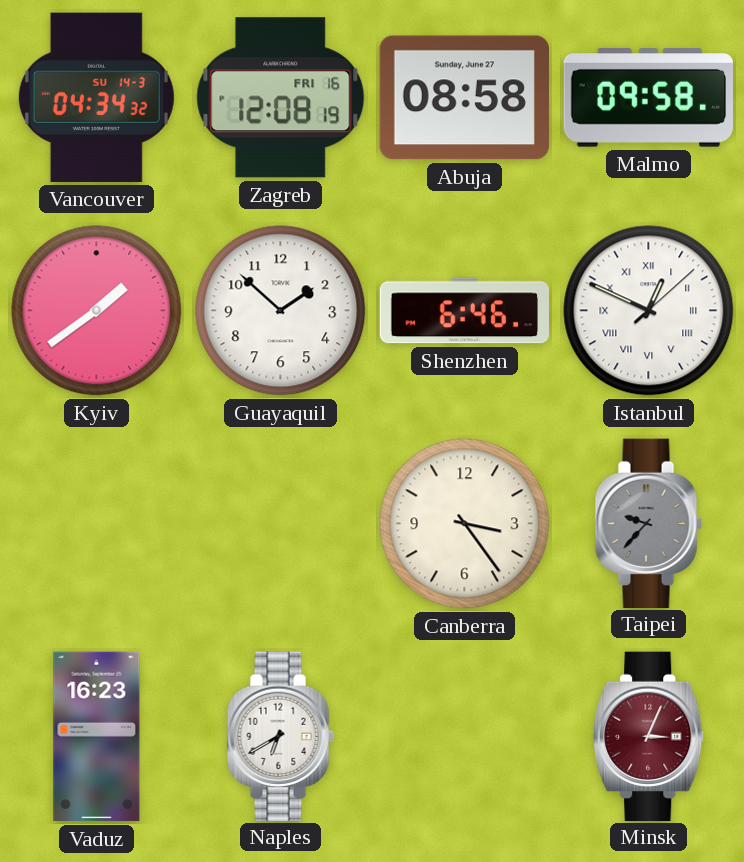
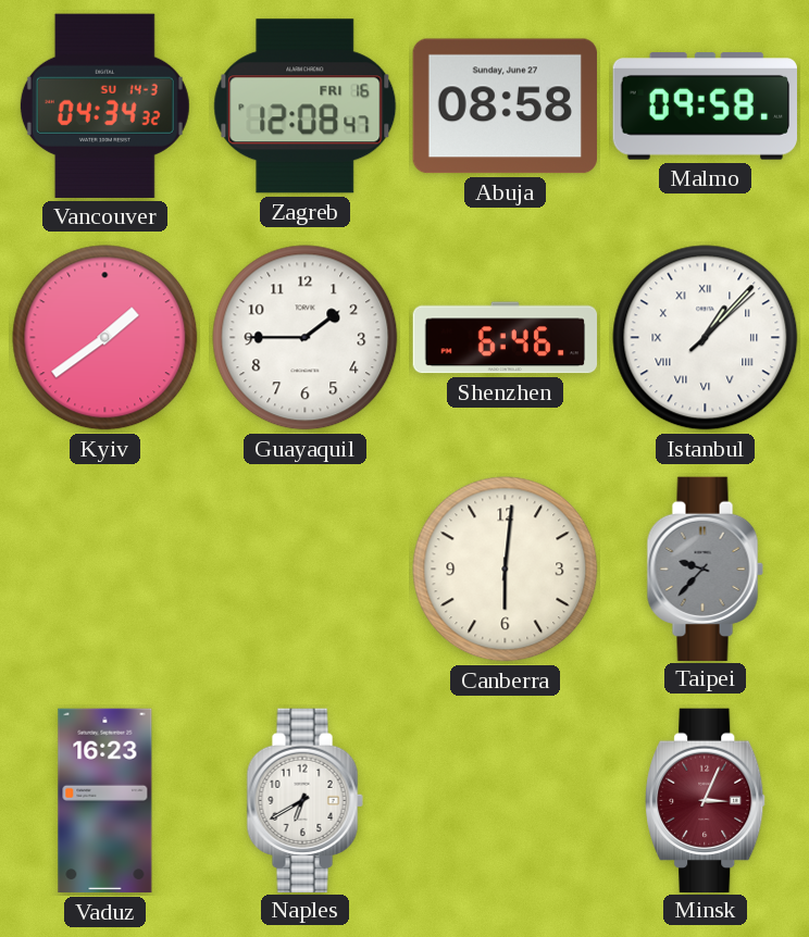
Zagreb: 12:08:19 -> 12:08:47
Guayaquil: 1:52 -> 1:45
Istanbul: 12:49 -> 1:07
Canberra: 3:24 -> 6:01
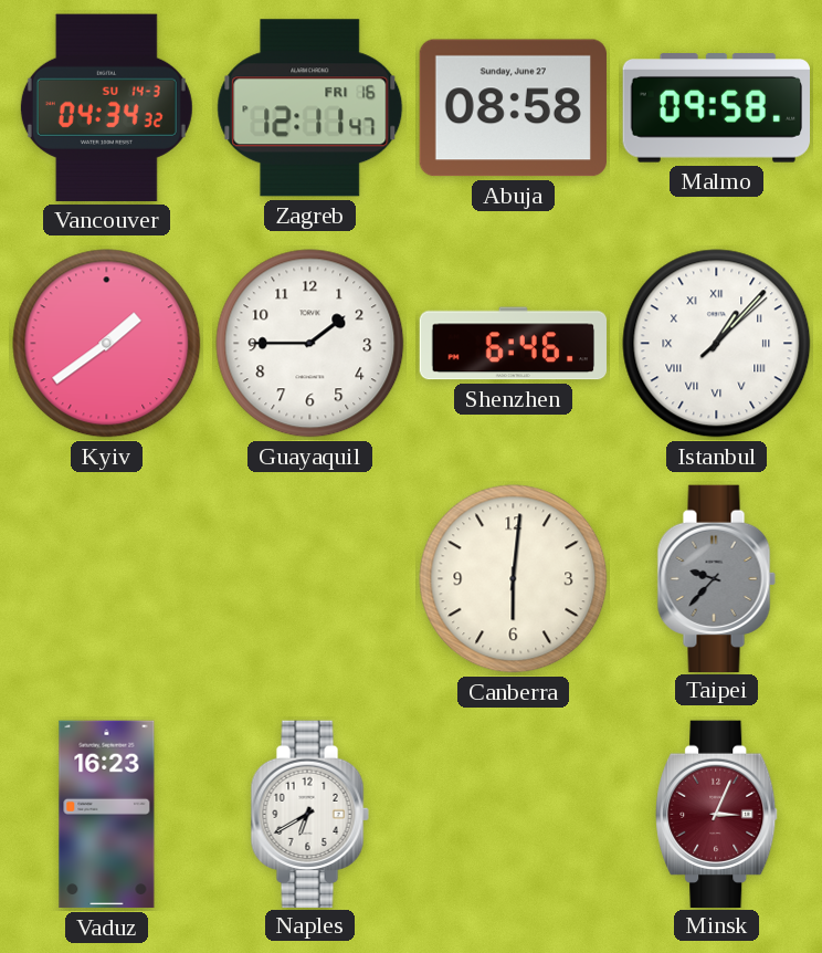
Zagreb: 12:08 -> 12:11
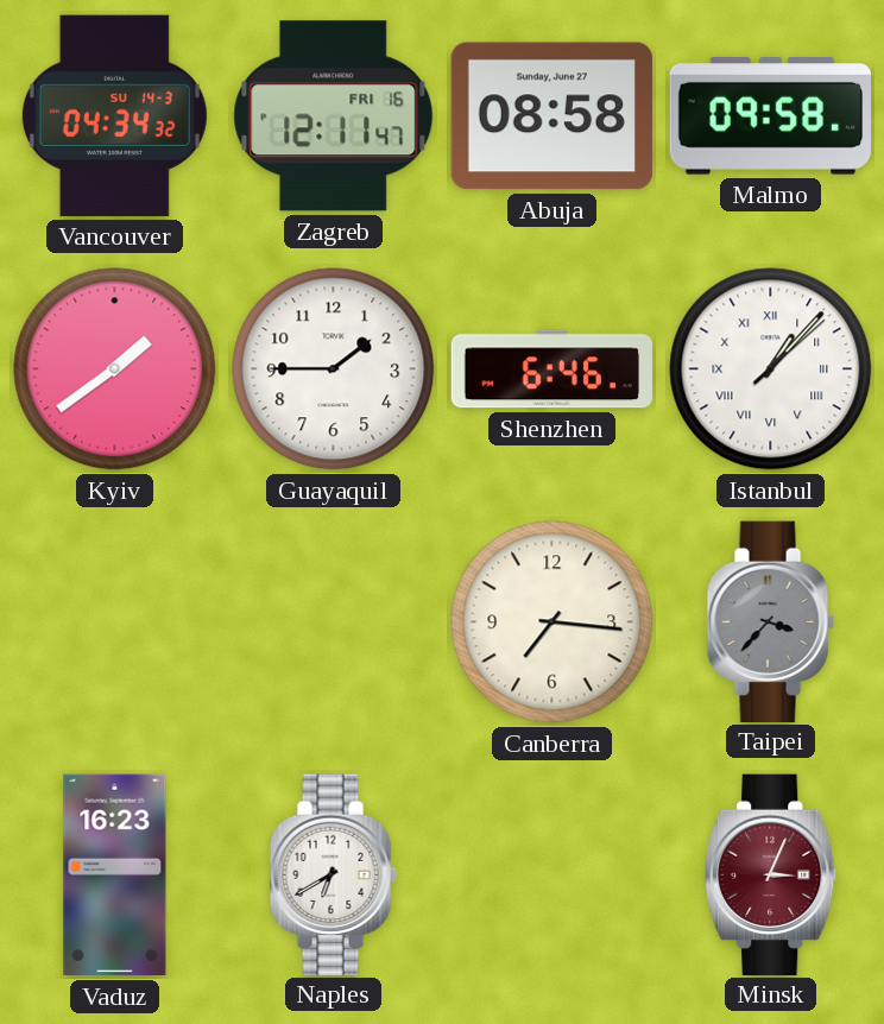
Canberra: 6:01 -> 7:16
Taipei: 9:37 -> 3:37
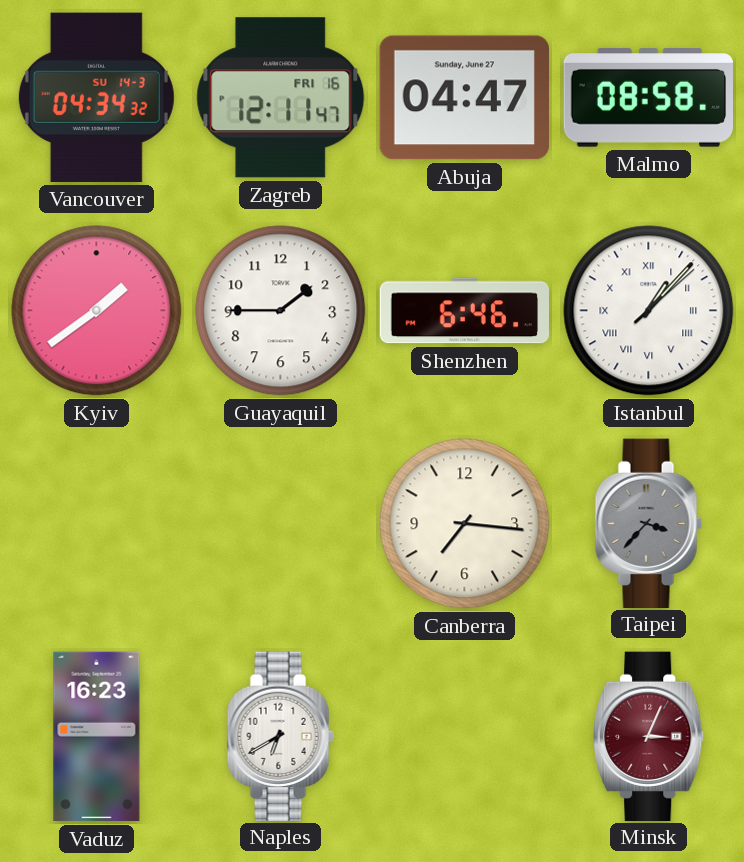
Abuja: 08:58 -> 04:47
Malmo: 09:58 -> 08:58
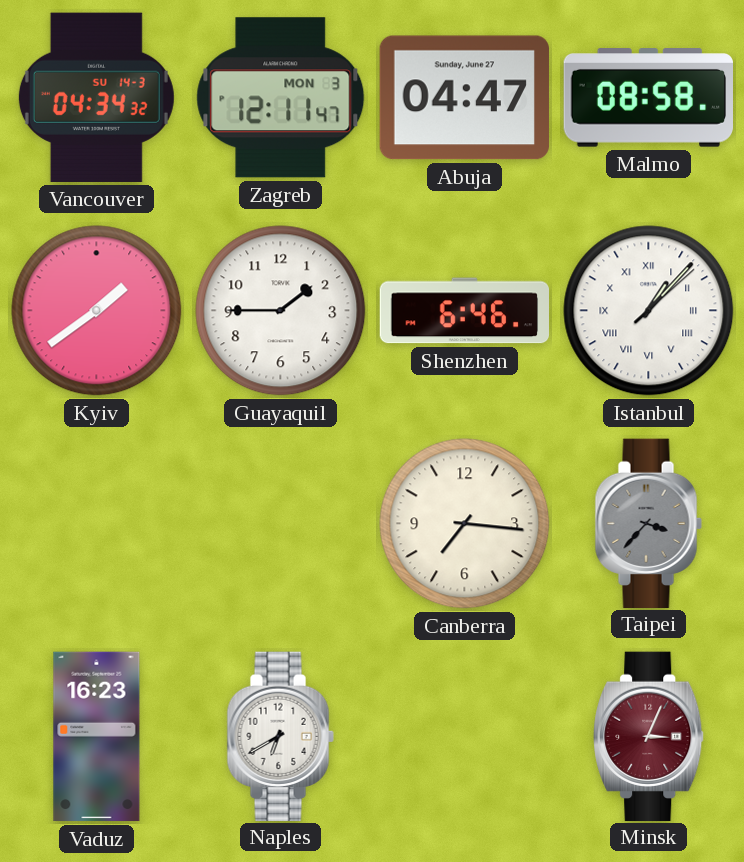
Zagreb date: FRI 16 -> MON 3
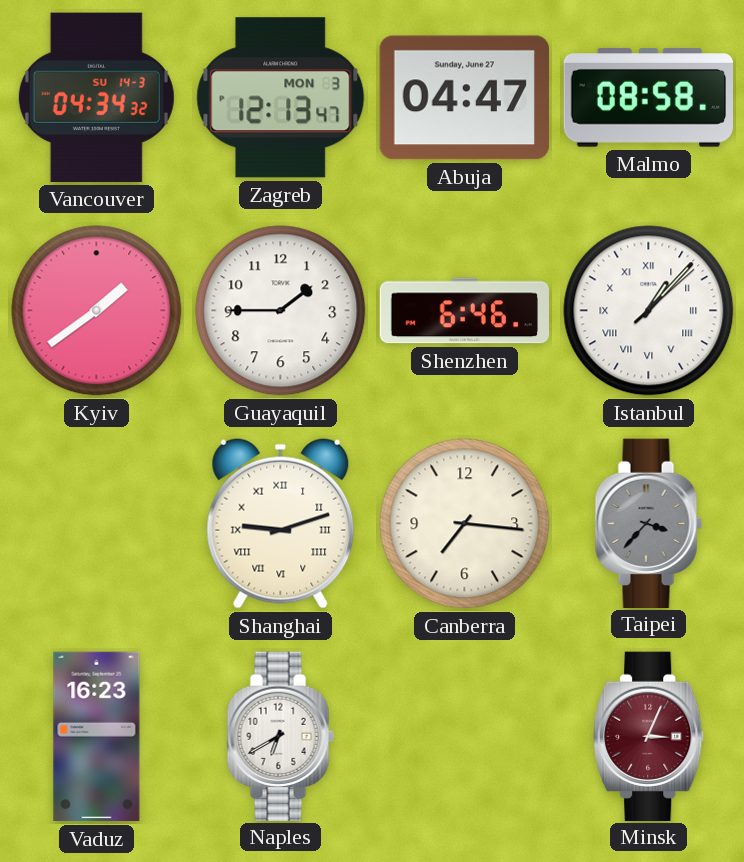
Zagreb: 12:11 -> 12:13
Shanghai: none -> 9:12
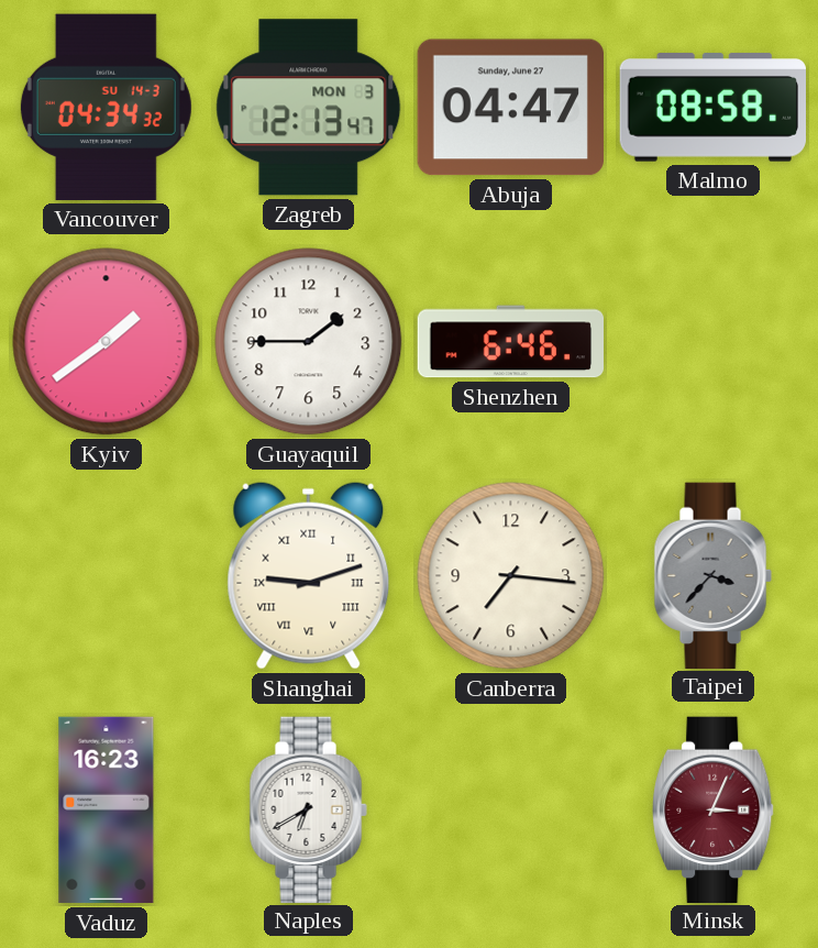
Istanbul: 1:07 -> none
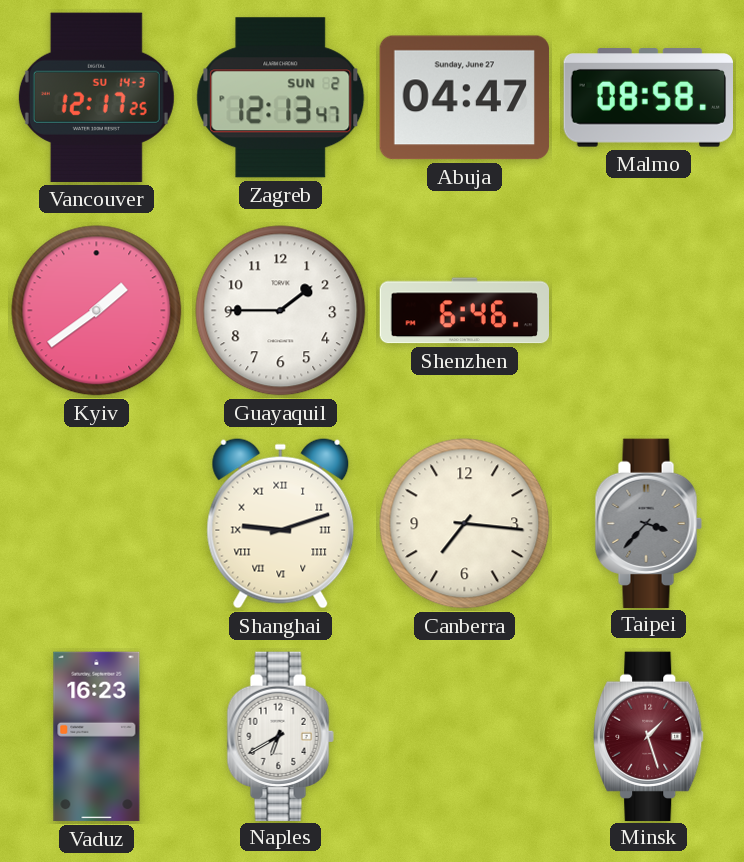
Vancouver: 04:34 -> 12:17
Zagreb date: MON 3 -> SUN 2
Minsk: 3:04 -> 1:27
